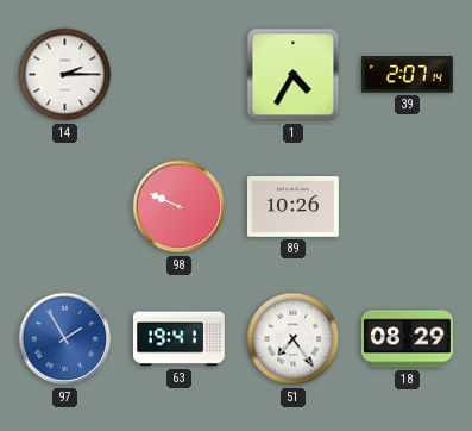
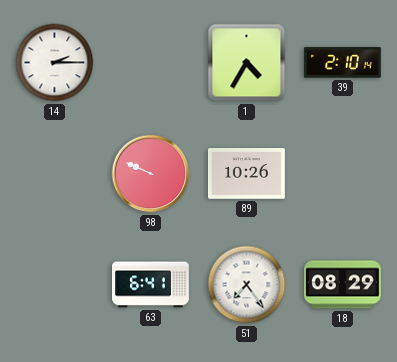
39: 2:07 -> 2:10
97: 1:55 -> none
63: 19:41 -> 6:41
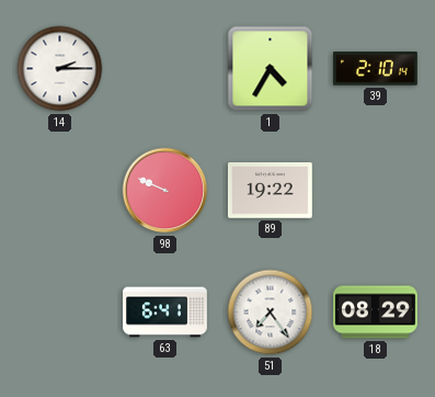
89: 10:26 -> 19:22
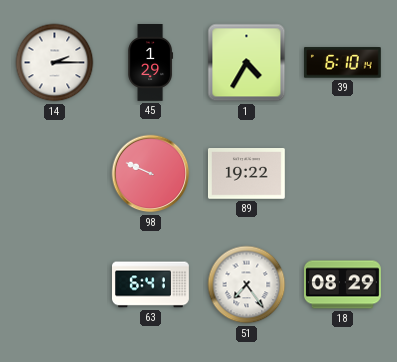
45: none -> 1:29
39: 2:10 -> 6:10
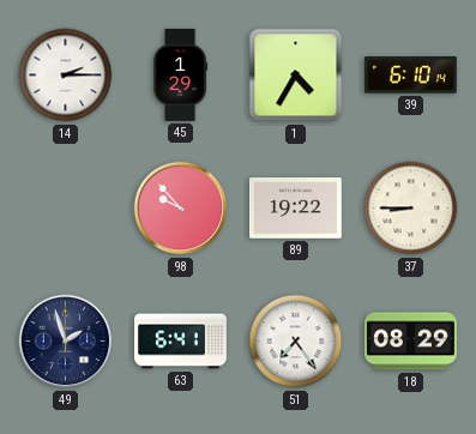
98: 9:49 -> 9:53
37: none -> 8:45
49: none -> 1:57
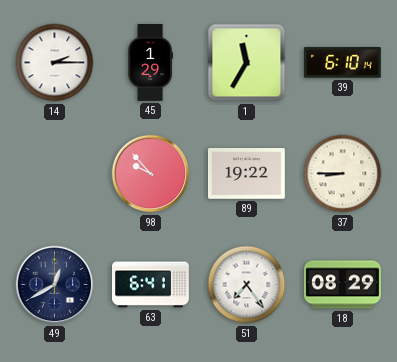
1: 4:35 -> 11:35
49: 1:57 -> 12:40
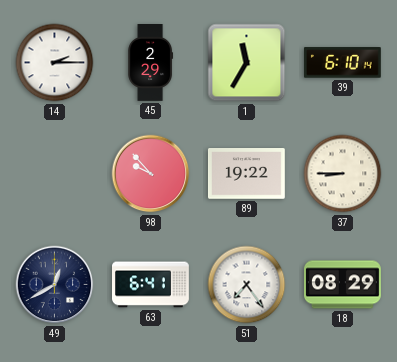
45: 1:29 -> 2:29
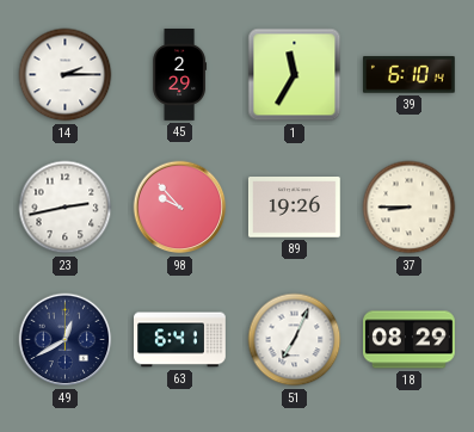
23: none -> 2:43
89: 19:22 -> 19:26
51: 7:24 -> 7:04
